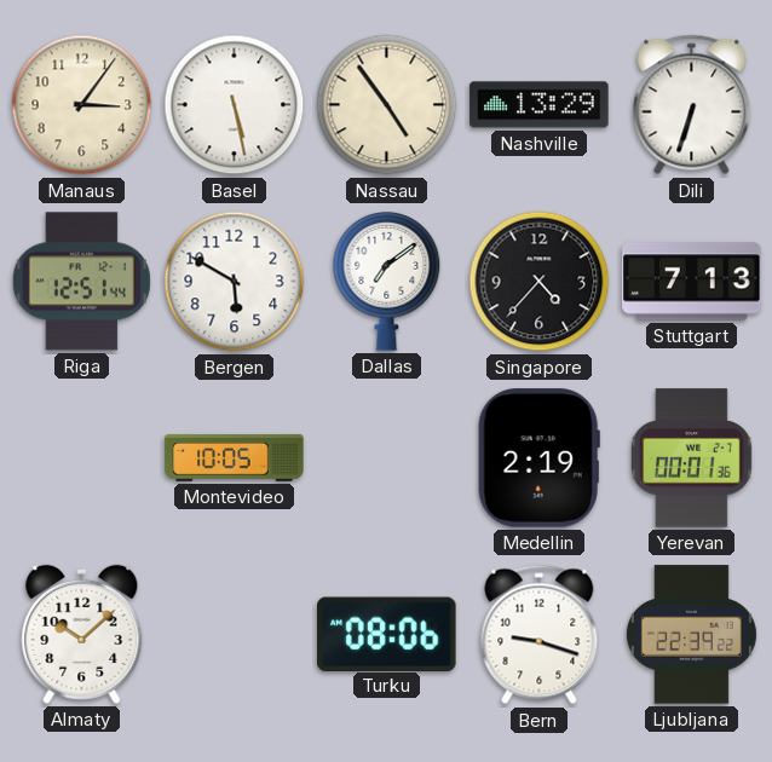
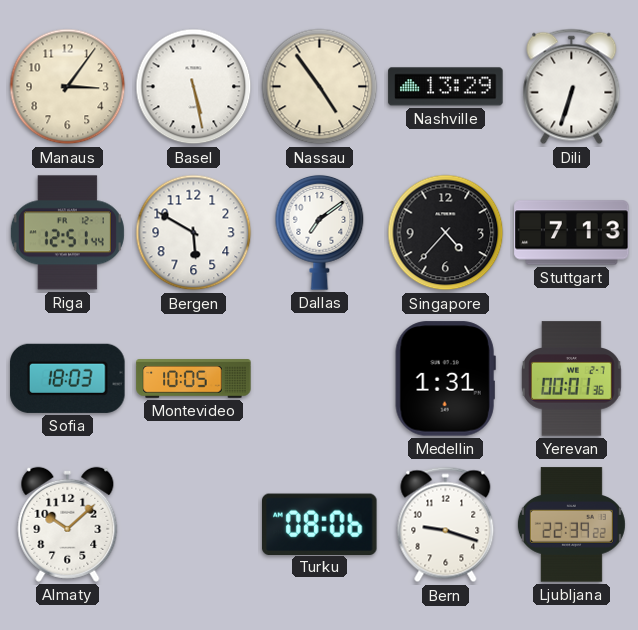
Sofia: none -> 18:03
Medellin: 2:19 -> 1:31
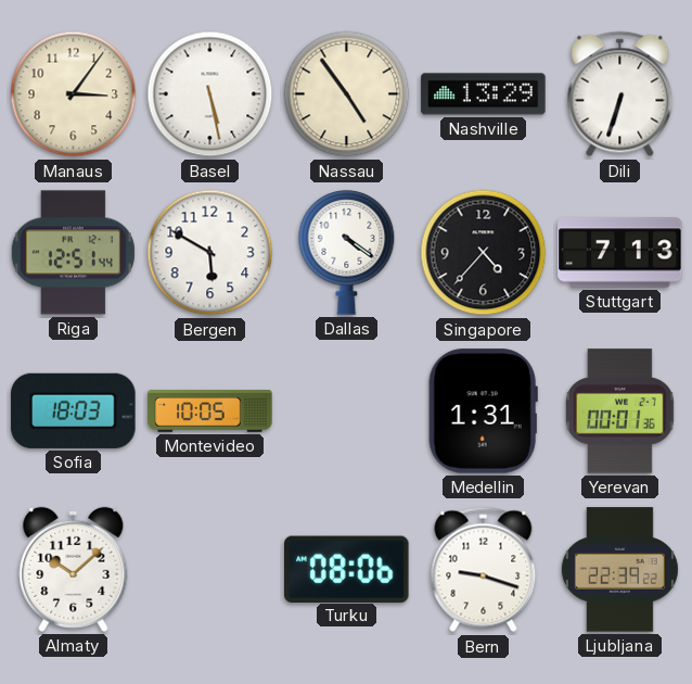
Dallas: 7:09 -> 4:21
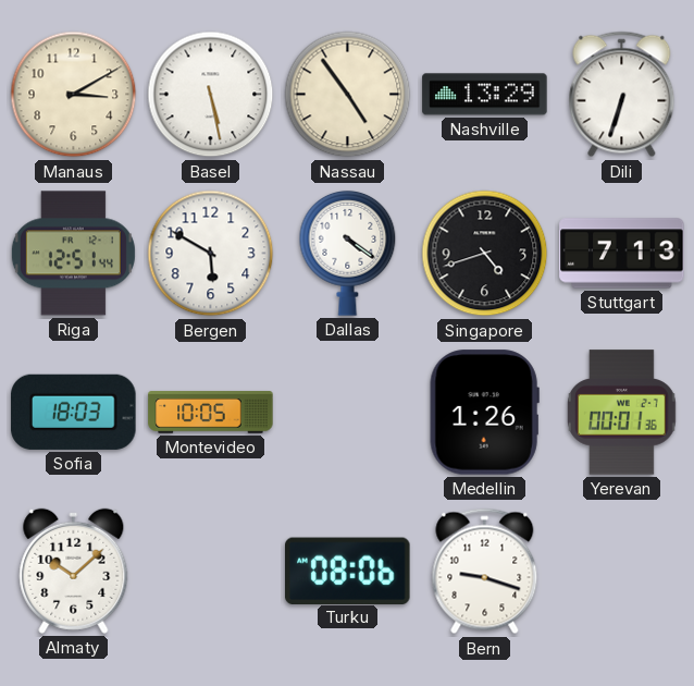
Manaus: 3:06 -> 3:10
Singapore: 4:37 -> 4:42
Medellin: 1:31 -> 1:26
Ljubljana: 22:39 -> none
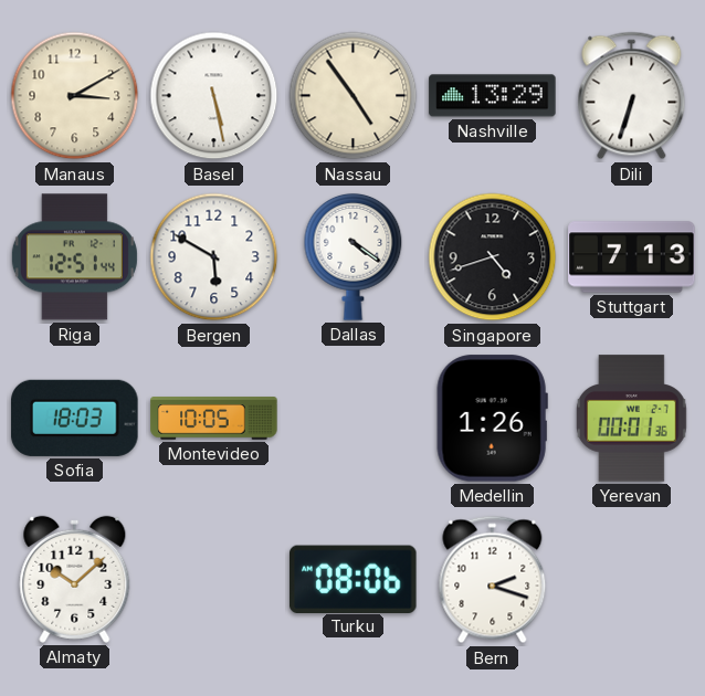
Bern: 9:18 -> 2:18
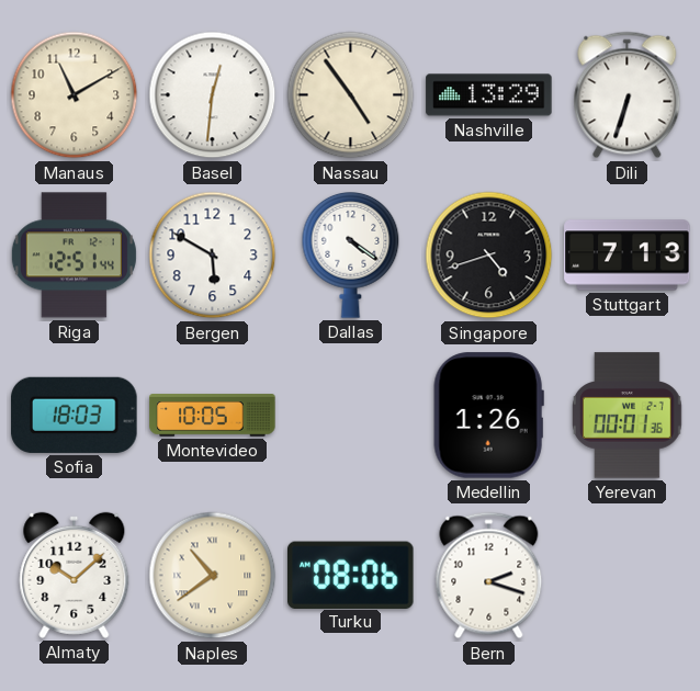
Manaus: 3:10 -> 11:10
Basel: 5:28 -> 12:31
Naples: none -> 10:39
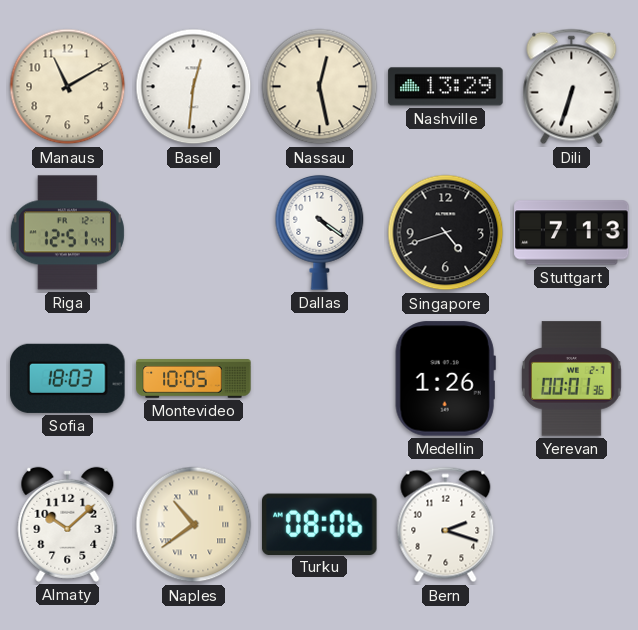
Nassau: 4:54 -> 12:28
Bergen: 5:50 -> none
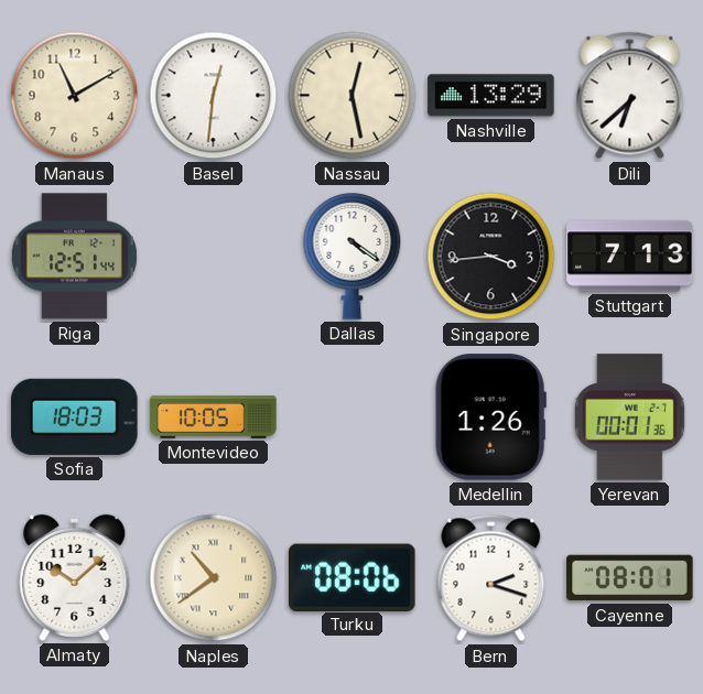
Dili: 6:33 -> 6:38
Singapore: 4:42 -> 3:44
Cayenne: none -> 08:01
